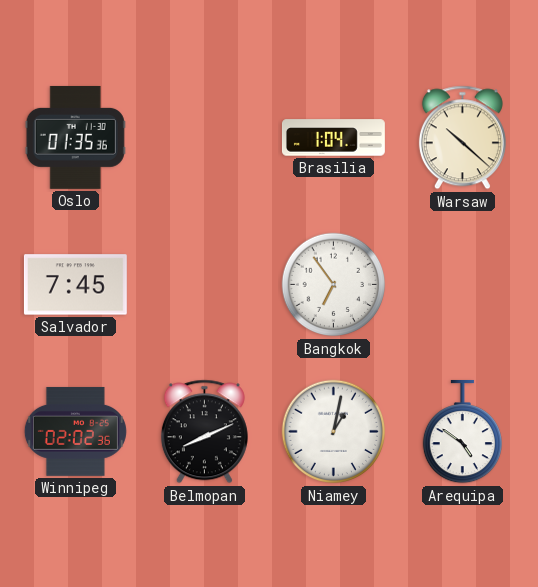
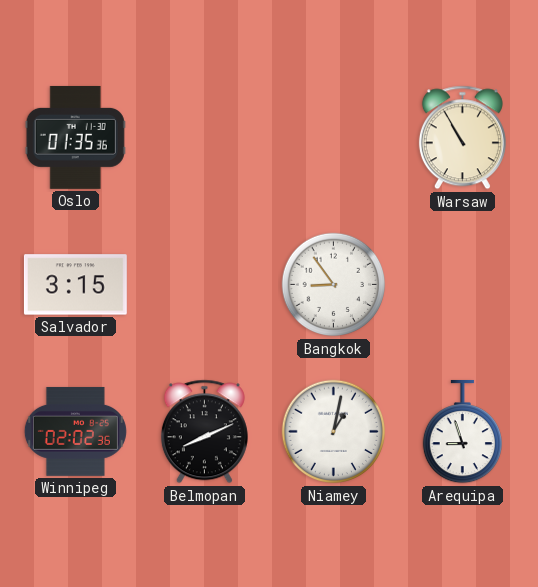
Brasilia: 1:04 -> none
Warsaw: 10:22 -> 10:55
Salvador: 7:45 -> 3:15
Bangkok: 6:54 -> 8:54
Arequipa: 4:51 -> 8:57
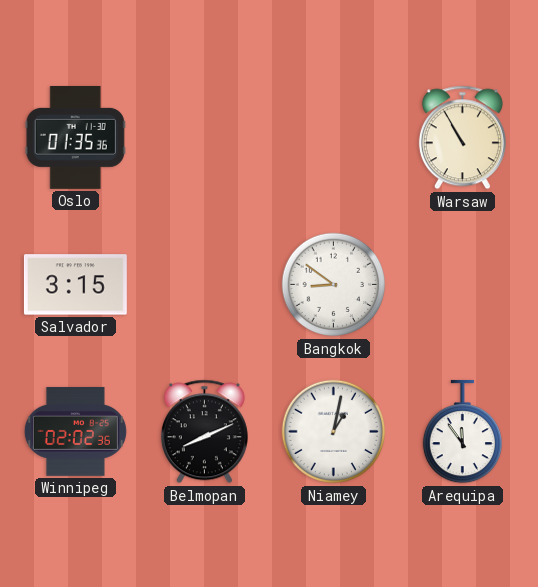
Bangkok: 8:54 -> 8:51
Arequipa: 8:57 -> 11:54
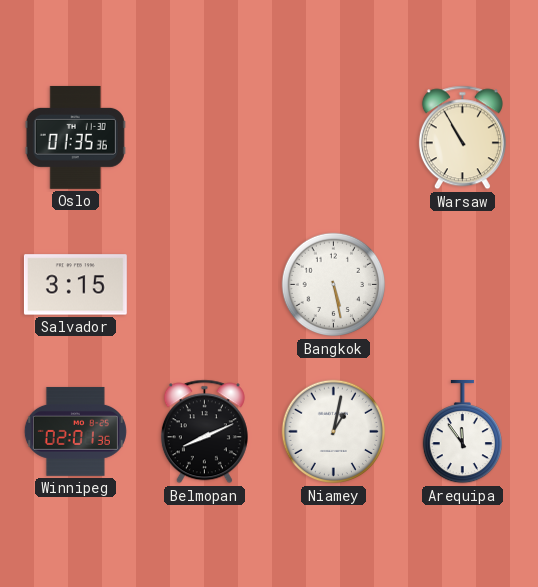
Bangkok: 8:51 -> 5:28
Winnipeg: 02:02 -> 02:01
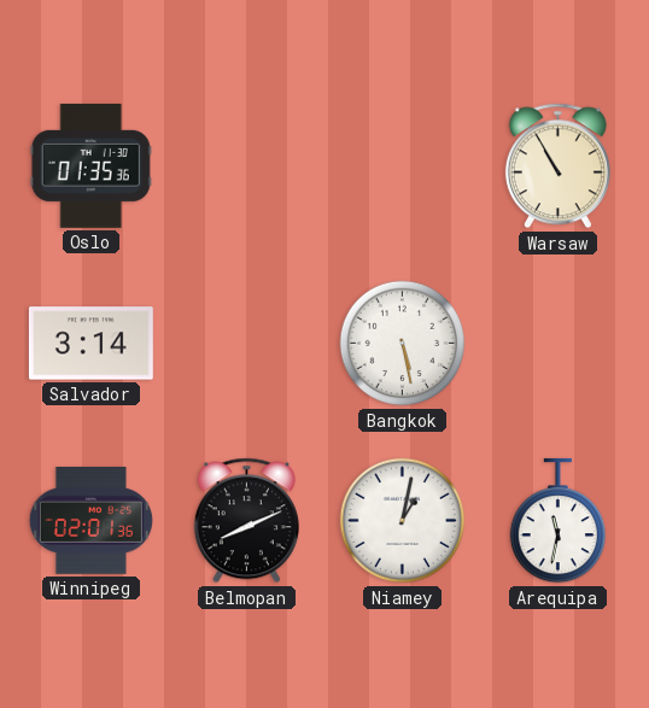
Salvador: 3:15 -> 3:14
Arequipa: 11:54 -> 11:32
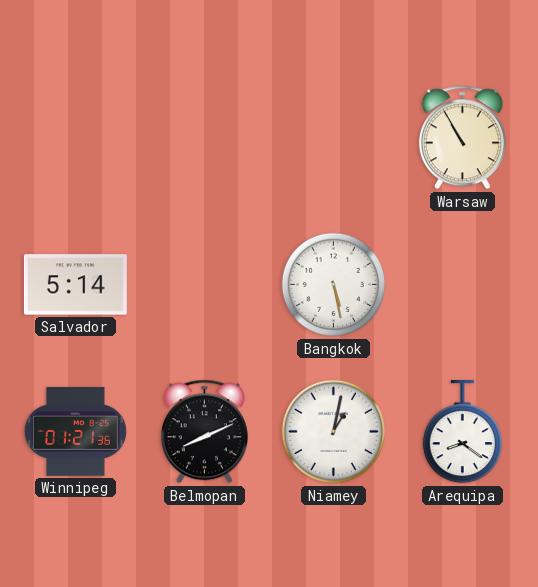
Oslo: 01:35 -> none
Salvador: 3:14 -> 5:14
Winnipeg: 02:01 -> 01:21
Arequipa: 11:32 -> 8:21
